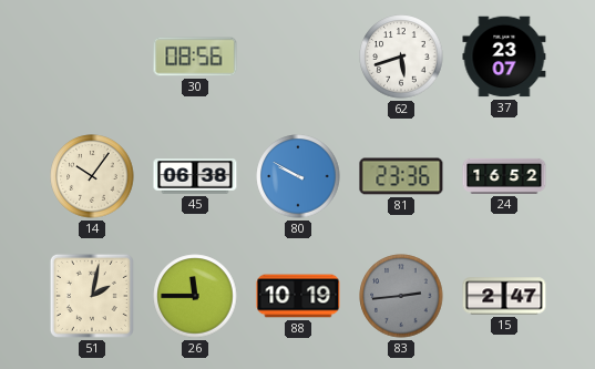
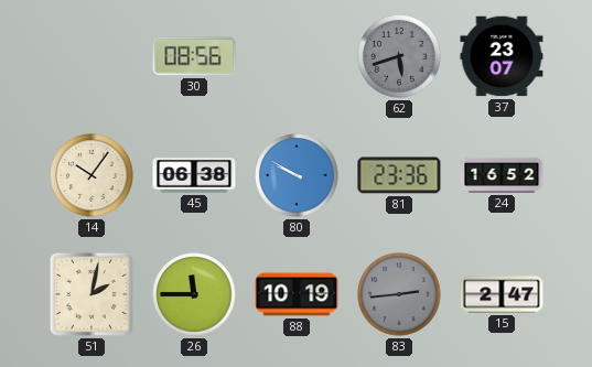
62 dial: white -> grey
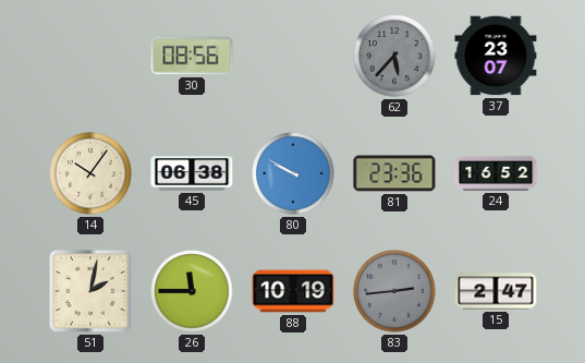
62: 5:42 -> 5:37
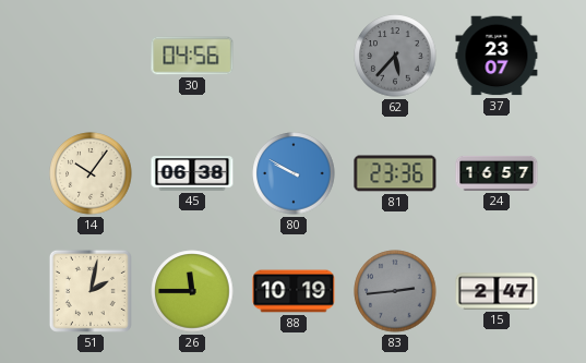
30: 08:56 -> 04:56
24: 16:52 -> 16:57
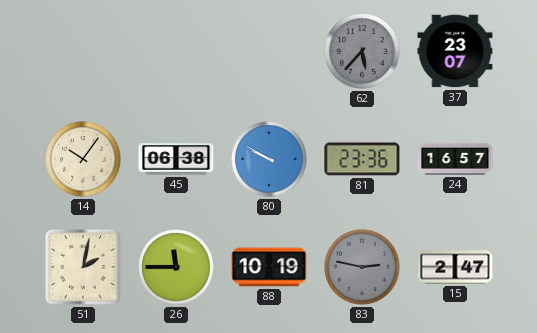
30: 04:56 -> none
83: 2:44 -> 2:47
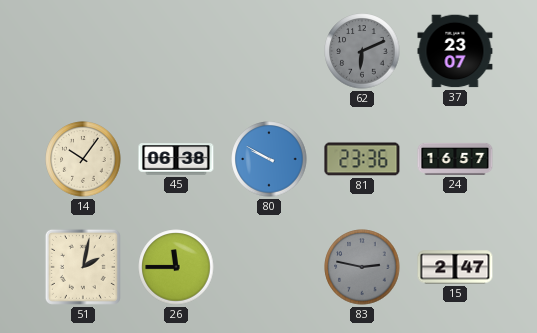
62: 5:37 -> 6:11
88: 10:19 -> none
